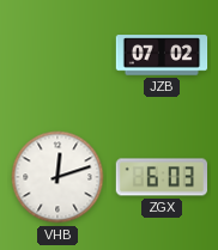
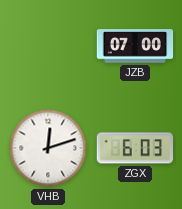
JZB: 07:02 -> 07:00
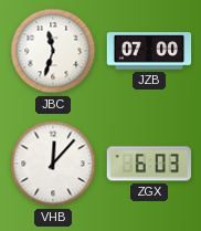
JBC: none -> 11:33
VHB: 12:12 -> 12:07
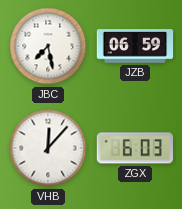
JBC: 11:33 -> 7:28
JZB: 07:00 -> 06:59
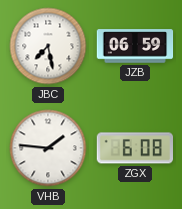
VHB: 12:07 -> 1:46
ZGX: 6:03 -> 6:08
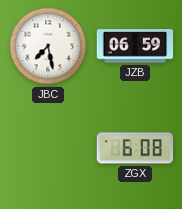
VHB: 1:46 -> none
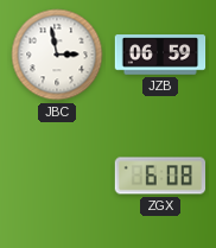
JBC: 7:28 -> 2:58
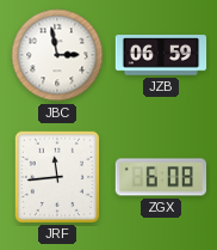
JRF: none -> 11:44
